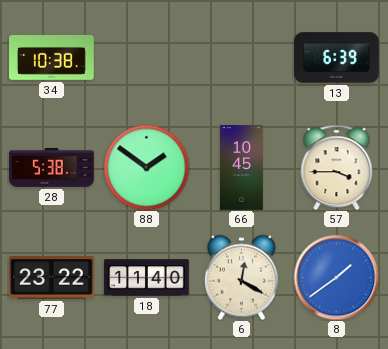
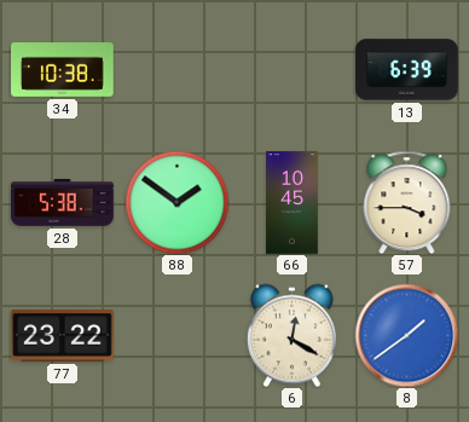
18: 11:40 -> none
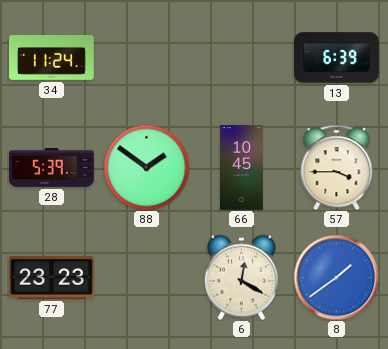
34: 10:38 -> 11:24
28: 5:38 -> 5:39
77: 23:22 -> 23:23
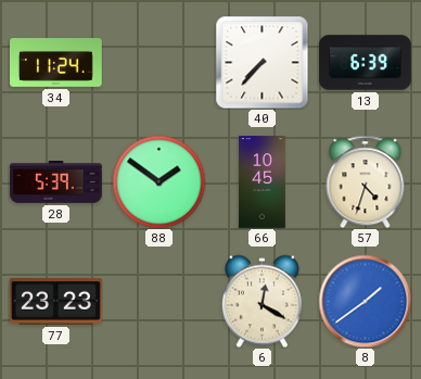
40: none -> 7:37
57: 3:45 -> 4:33
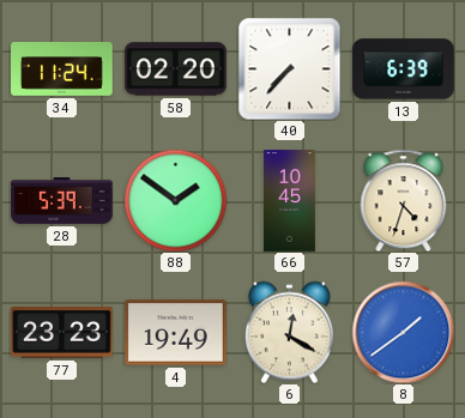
58: none -> 02:20
4: none -> 19:49
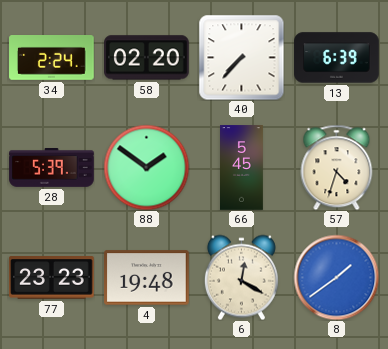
34: 11:24 -> 2:24
66: 10:45 -> 5:45
4: 19:49 -> 19:48
